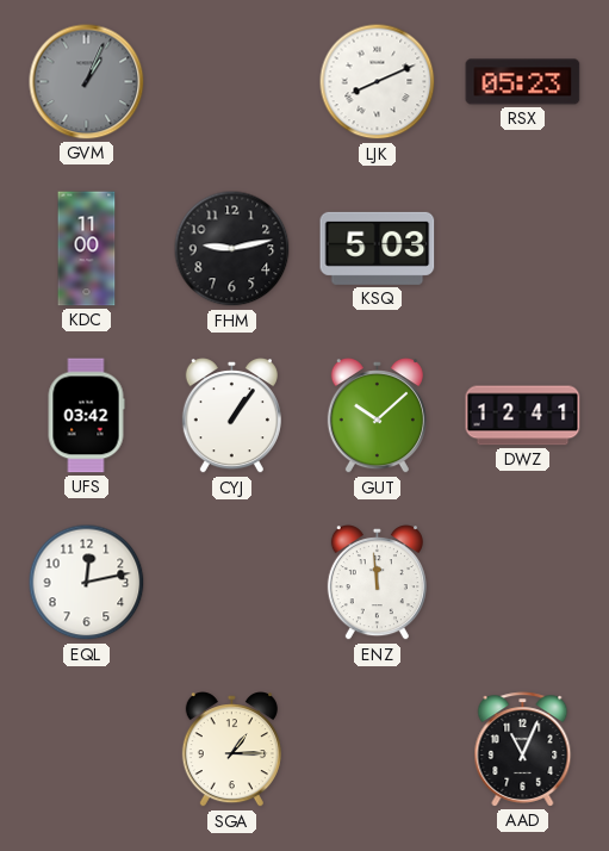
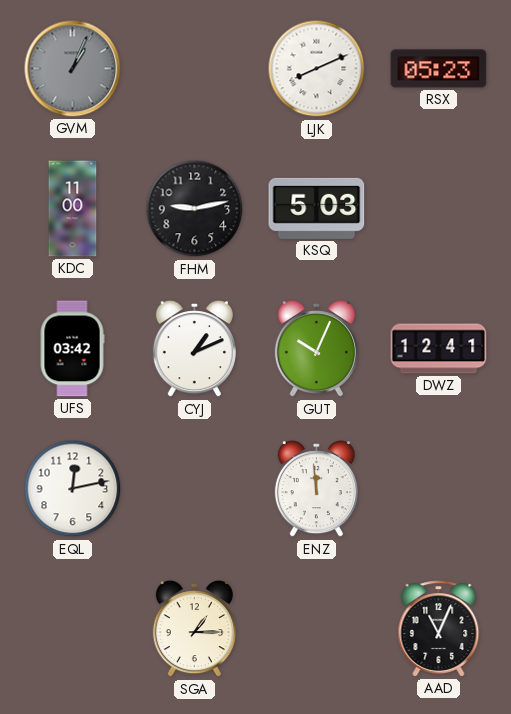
CYJ: 1:06 -> 1:11
GUT: 10:08 -> 10:04
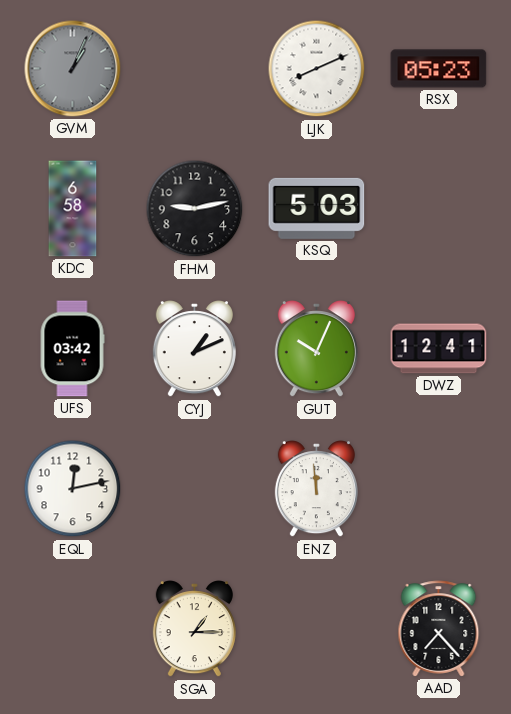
KDC: 11:00 -> 6:58
AAD: 11:04 -> 7:23
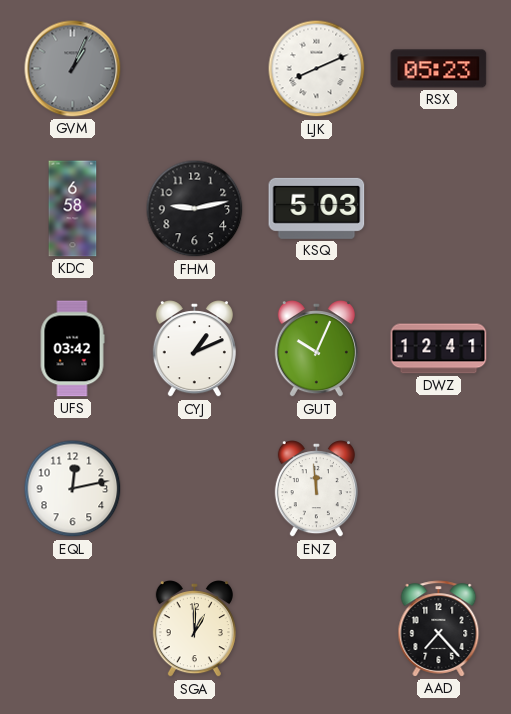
SGA: 1:15 -> 1:00
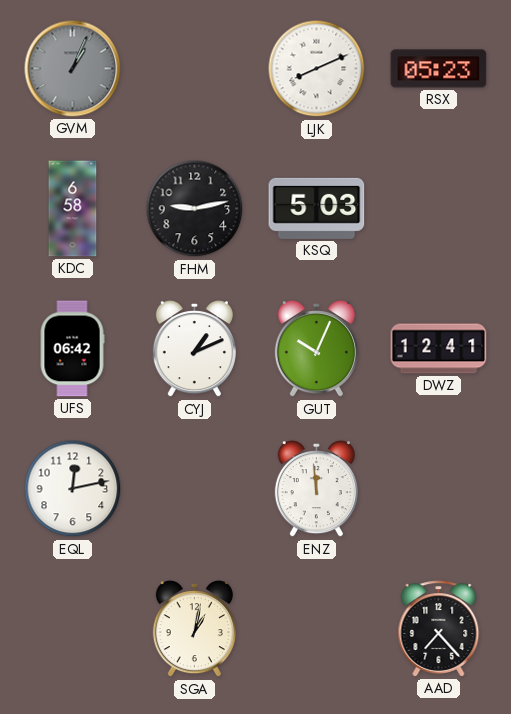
UFS: 03:42 -> 06:42
SGA: 1:00 -> 1:02
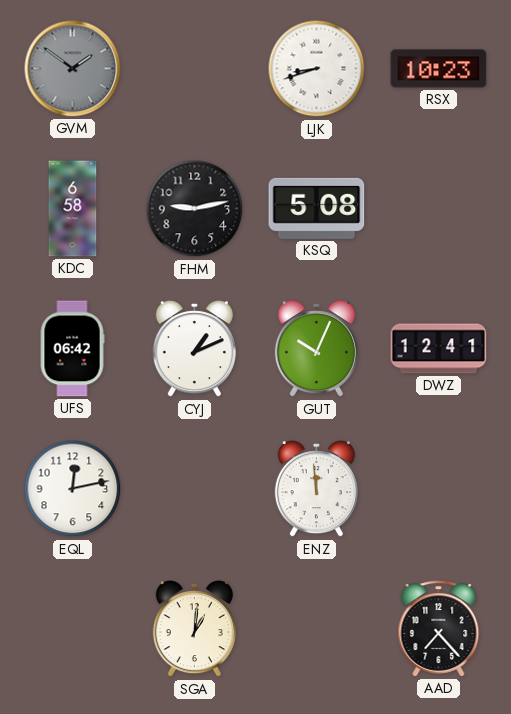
GVM: 1:04 -> 1:51
LJK: 8:11 -> 8:42
RSX: 05:23 -> 10:23
KSQ: 5:03 -> 5:08
SGA: 1:02 -> 1:01
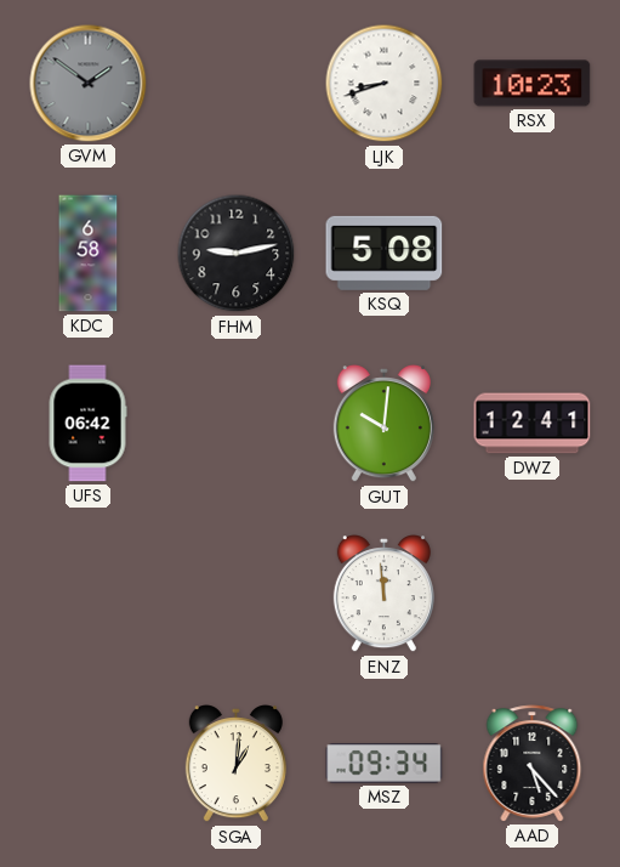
CYJ: 1:11 -> none
GUT: 10:04 -> 10:01
EQL: 12:13 -> none
MSZ: none -> 09:34
AAD: 7:23 -> 5:23
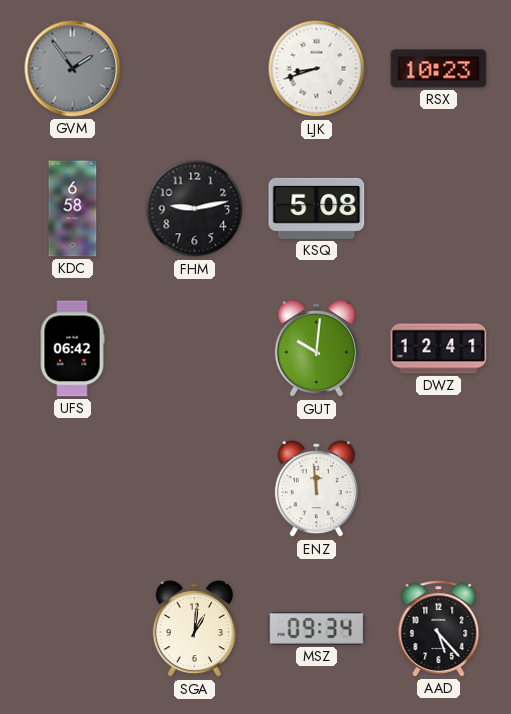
GVM: 1:51 -> 1:54
